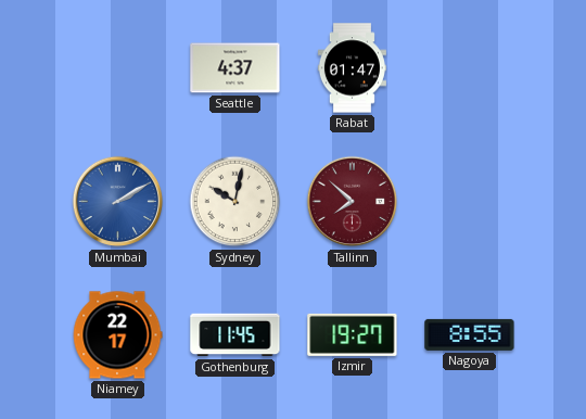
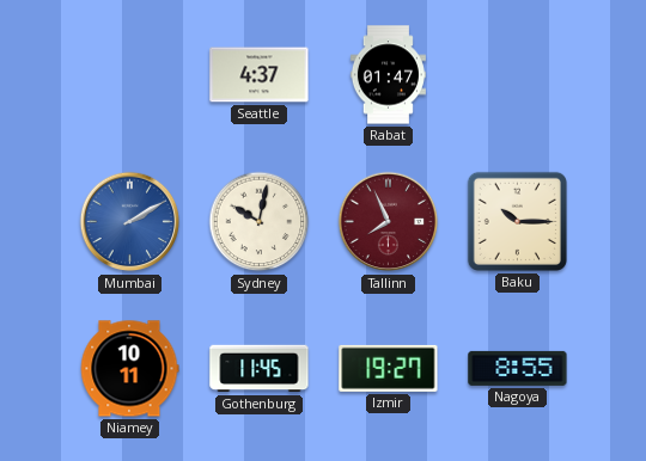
Tallinn: 7:52 -> 7:56
Baku: none -> 10:15
Niamey: 22:17 -> 10:11
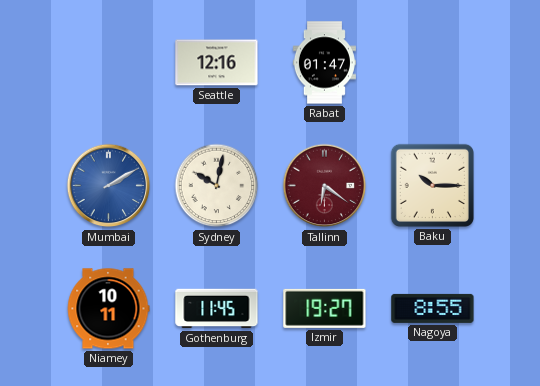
Seattle: 4:37 -> 12:16
Tallinn: 7:56 -> 6:21
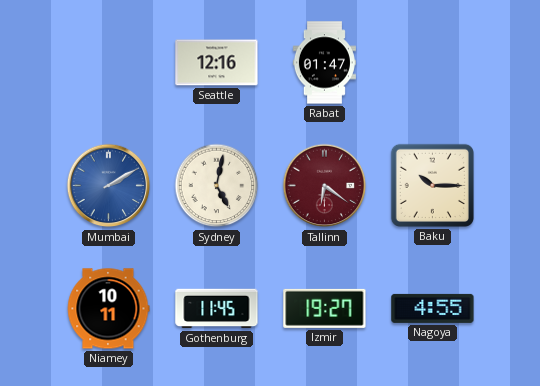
Sydney: 10:02 -> 5:02
Nagoya: 8:55 -> 4:55
